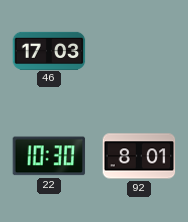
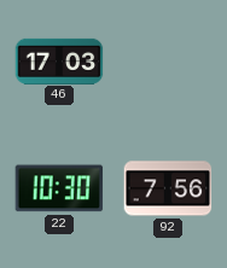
92: 8:01 -> 7:56
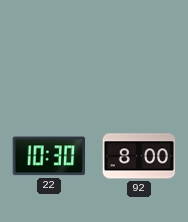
46: 17:03 -> none
92: 7:56 -> 8:00
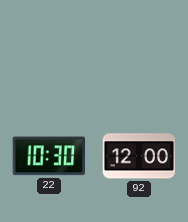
92: 8:00 -> 12:00
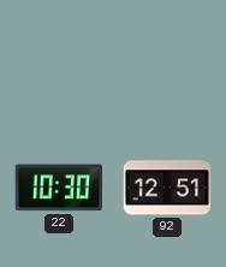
92: 12:00 -> 12:51
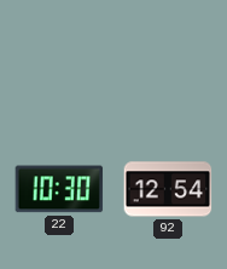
92: 12:51 -> 12:54
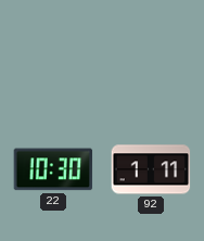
92: 12:54 -> 1:11
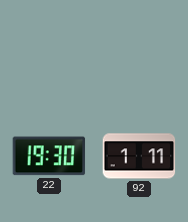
22: 10:30 -> 19:30
